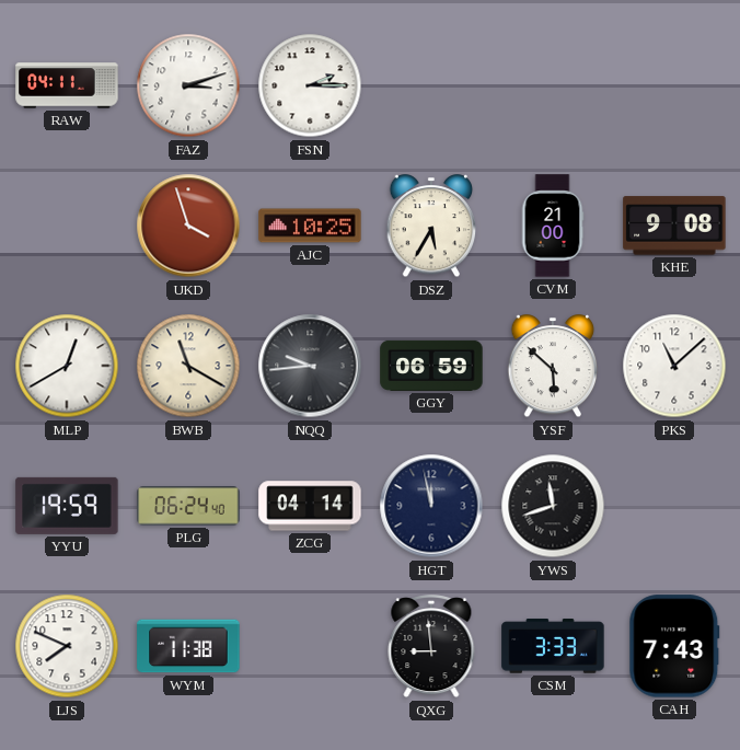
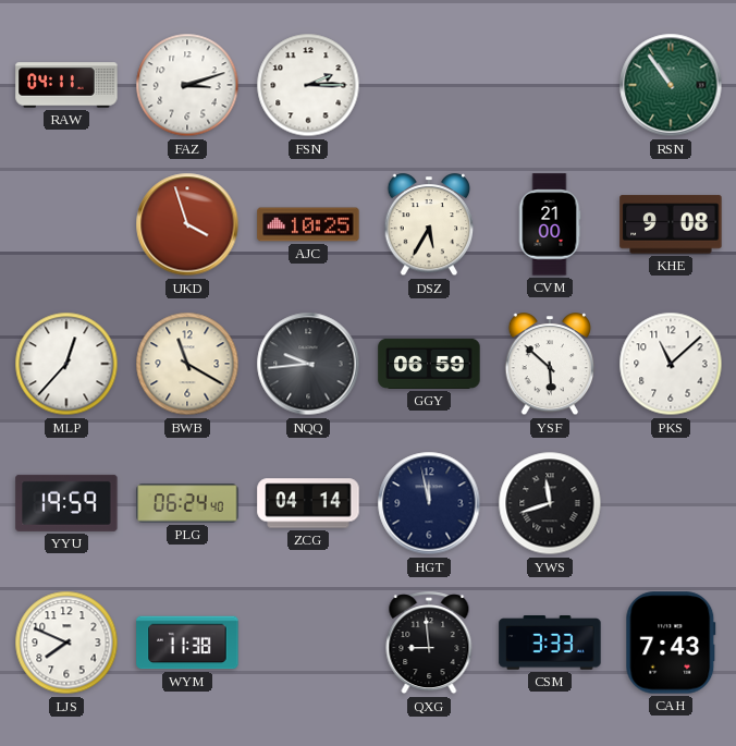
RSN: none -> 10:54
MLP: 12:40 -> 12:37
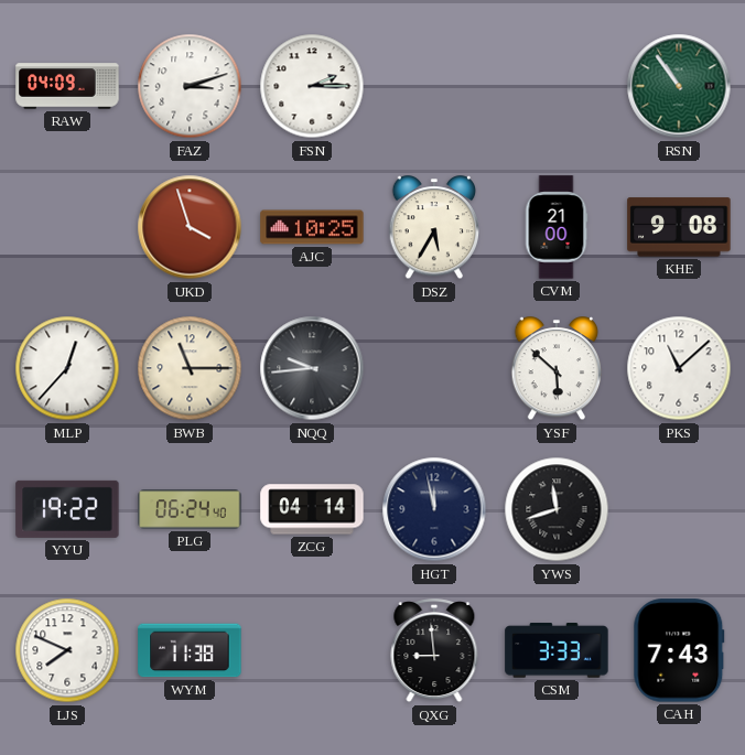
RAW: 04:11 -> 04:09
BWB: 11:20 -> 11:15
GGY: 06:59 -> none
YYU: 19:59 -> 19:22
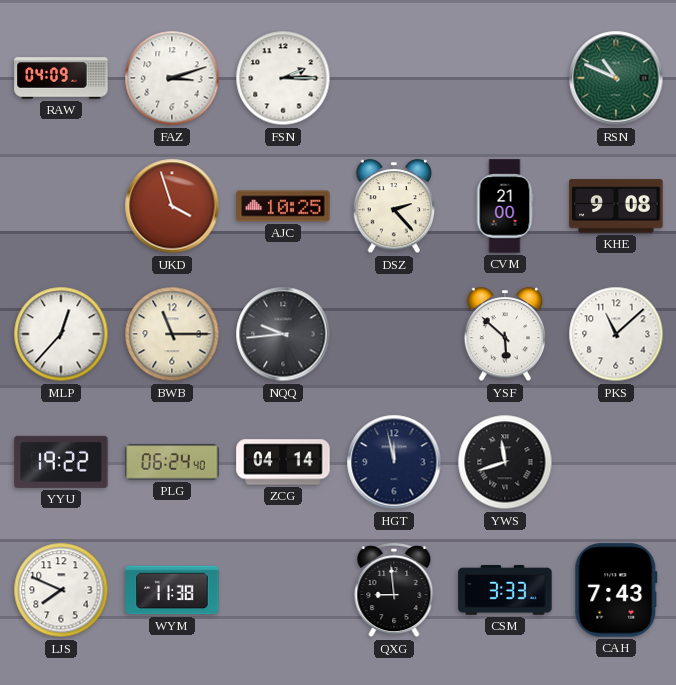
RSN: 10:54 -> 10:49
DSZ: 5:35 -> 2:23
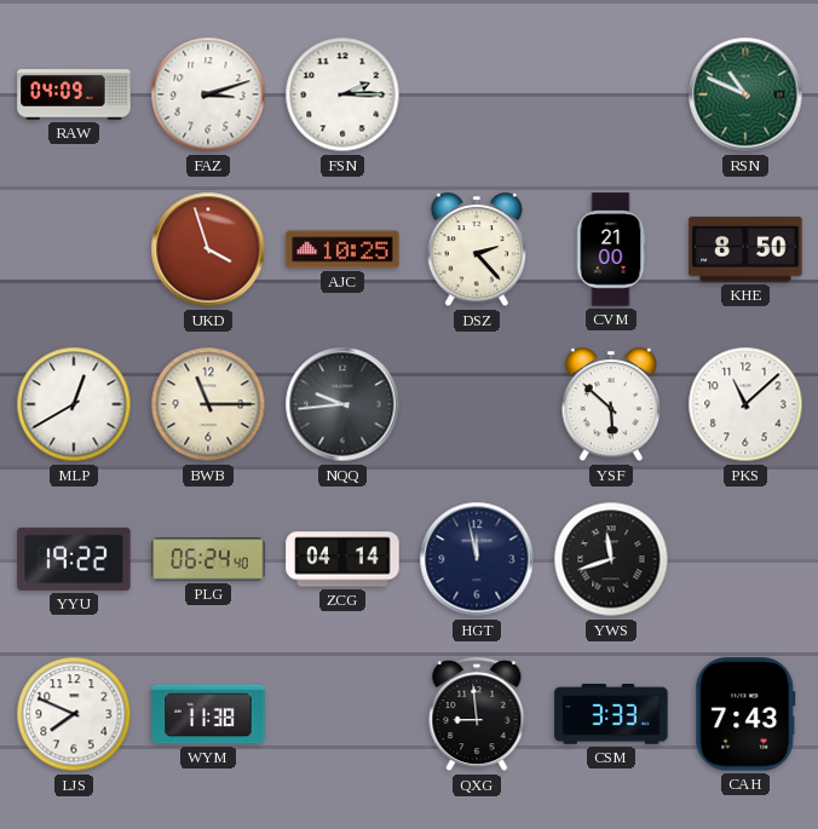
KHE: 9:08 -> 8:50
MLP: 12:37 -> 12:40
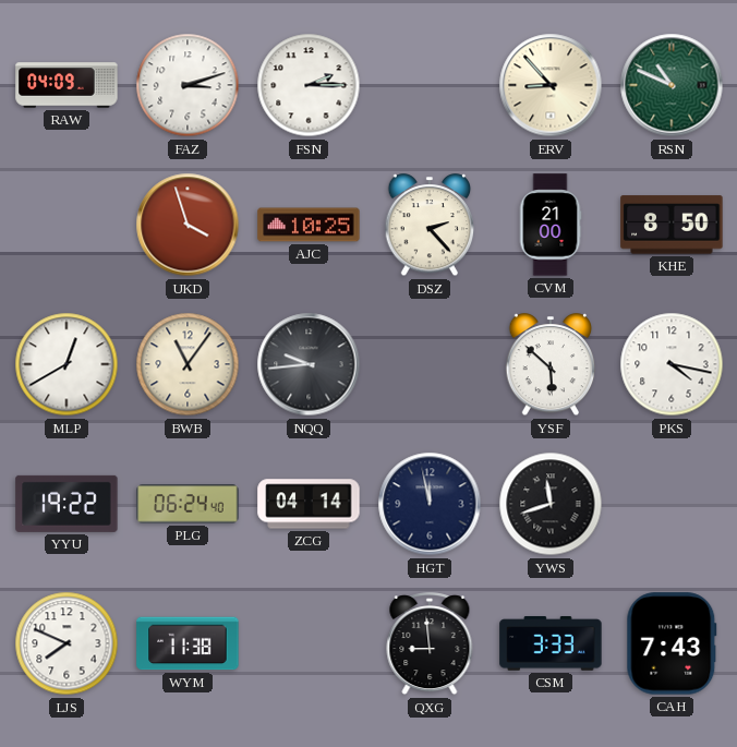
ERV: none -> 8:53
BWB: 11:15 -> 11:06
PKS: 11:08 -> 4:17
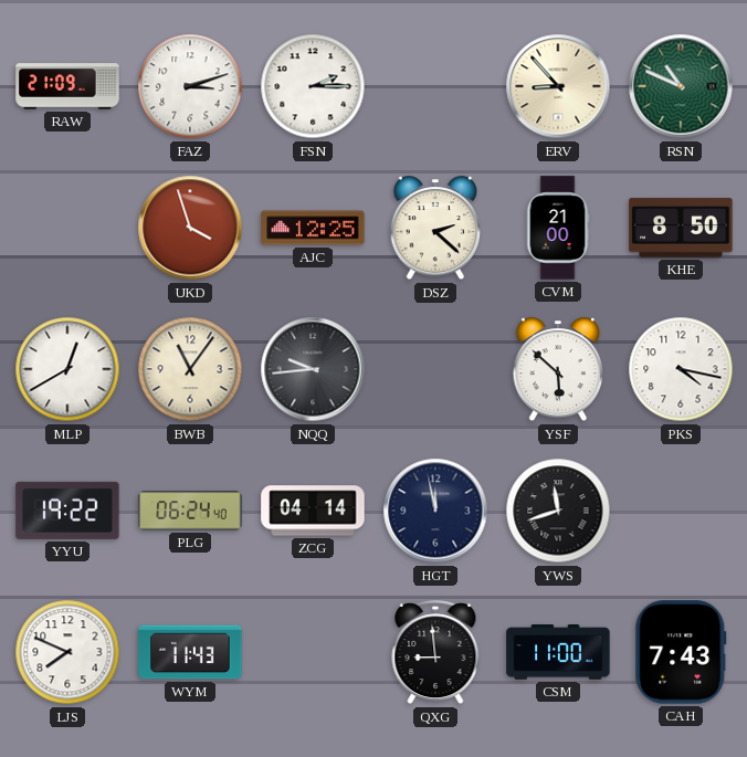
RAW: 04:09 -> 21:09
AJC: 10:25 -> 12:25
DSZ: 2:23 -> 2:22
WYM: 11:38 -> 11:43
CSM: 3:33 -> 11:00
